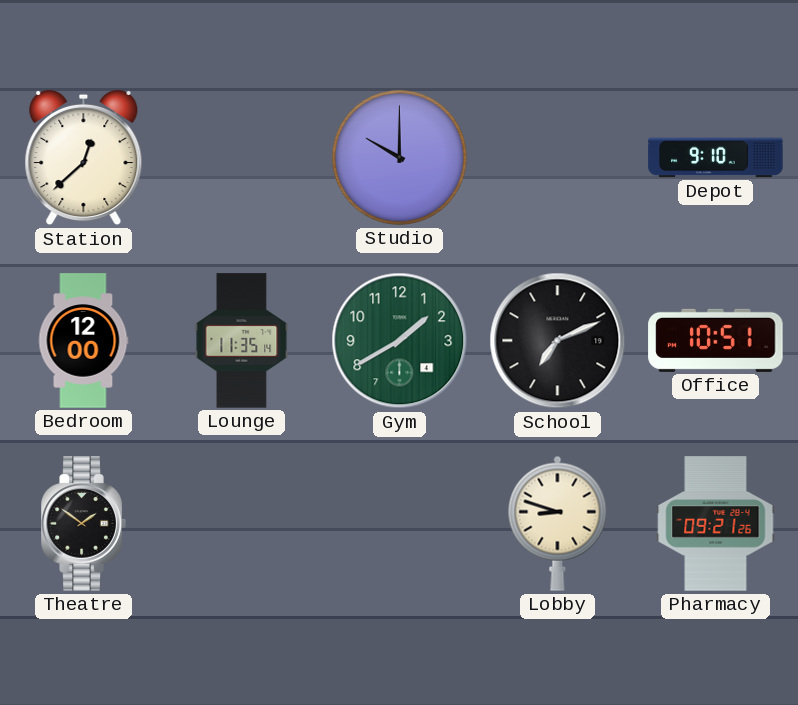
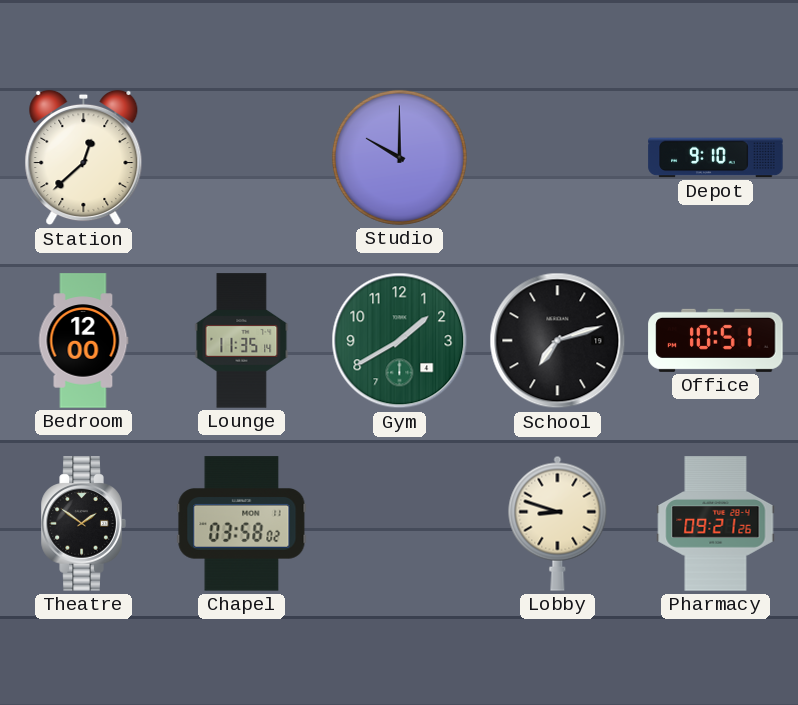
School: 7:11 -> 7:12
Chapel: none -> 03:58
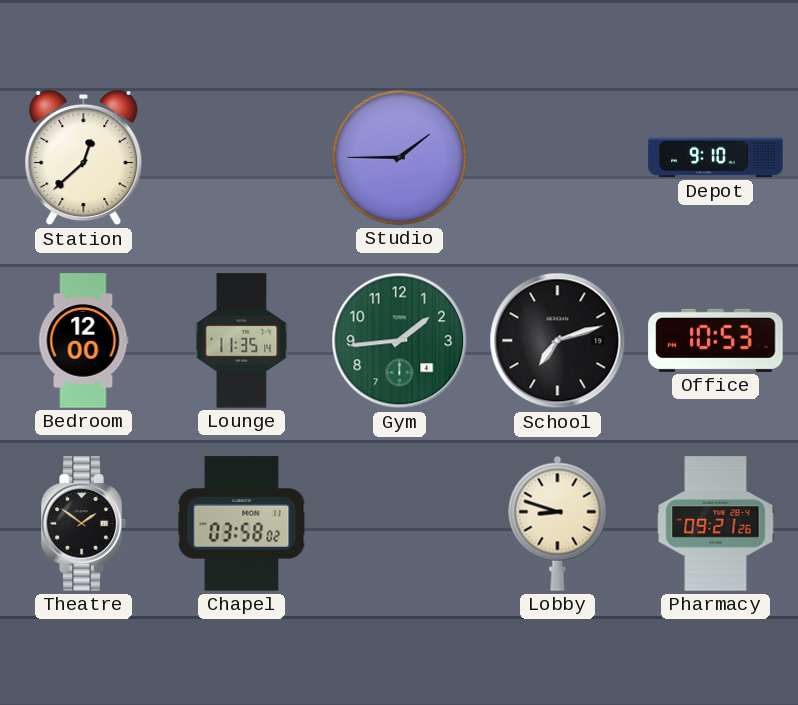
Studio: 10:00 -> 1:45
Gym: 1:40 -> 1:44
Office: 10:51 -> 10:53
